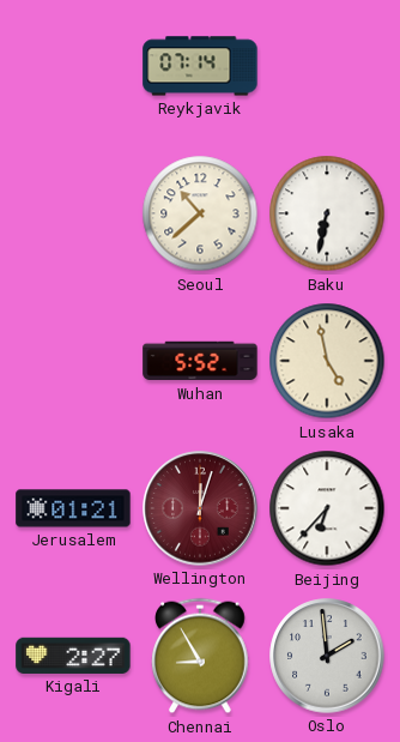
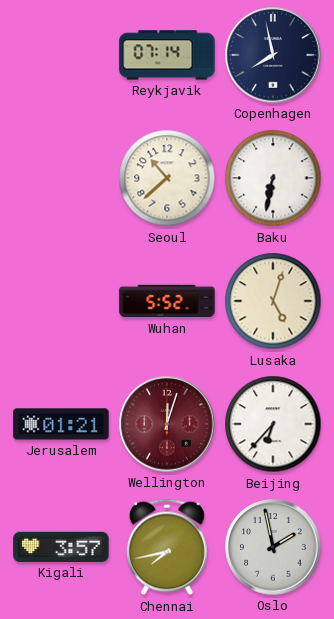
Copenhagen: none -> 7:58
Lusaka: 4:58 -> 5:03
Kigali: 2:27 -> 3:57
Chennai: 8:55 -> 7:43
Oslo: 1:59 -> 1:58
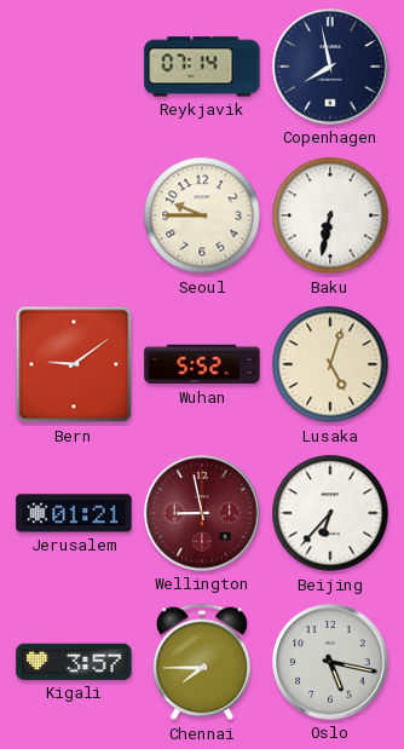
Seoul: 10:38 -> 9:45
Bern: none -> 9:09
Wellington: 12:03 -> 8:58
Chennai: 7:43 -> 7:45
Oslo: 1:58 -> 5:17
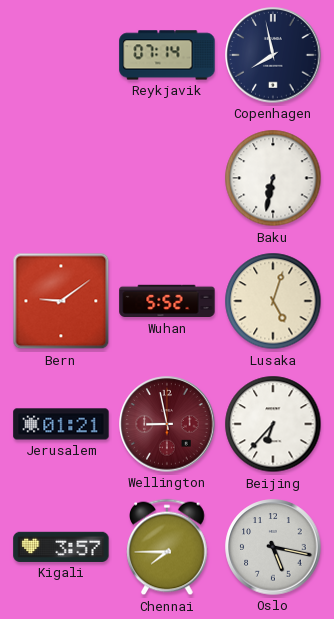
Seoul: 9:45 -> none
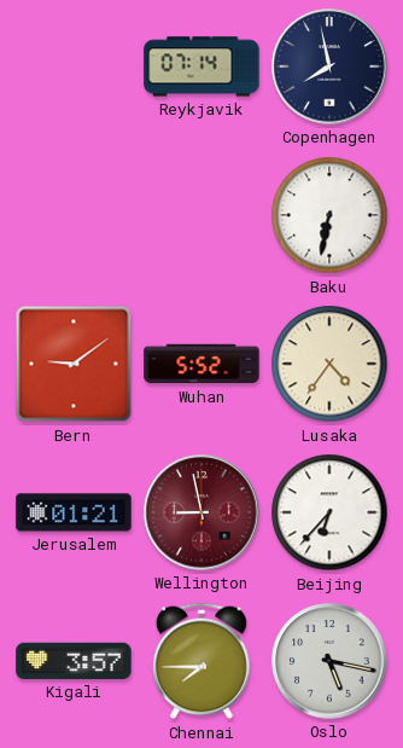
Lusaka: 5:03 -> 4:36
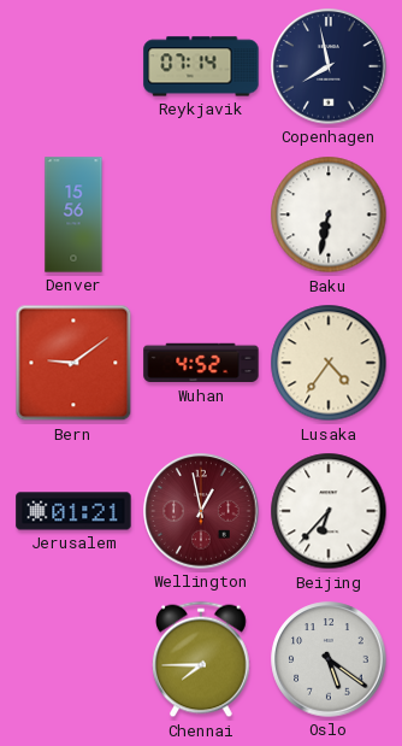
Denver: none -> 15:56
Wuhan: 5:52 -> 4:52
Wellington: 8:58 -> 12:58
Kigali: 3:57 -> none
Oslo: 5:17 -> 5:21
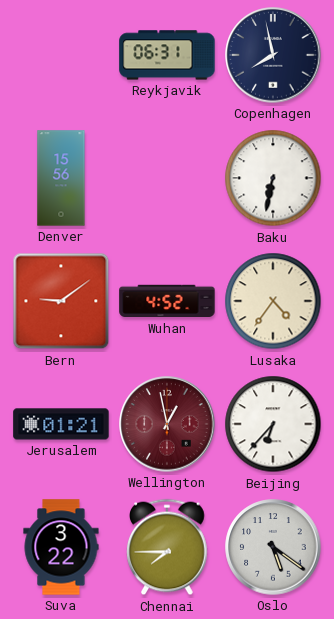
Reykjavik: 07:14 -> 06:31
Suva: none -> 3:22
